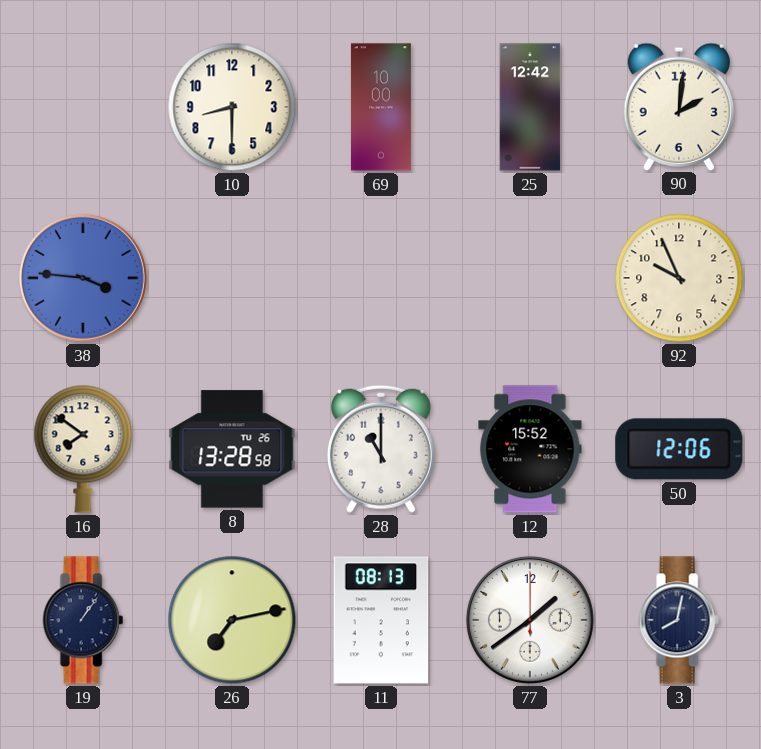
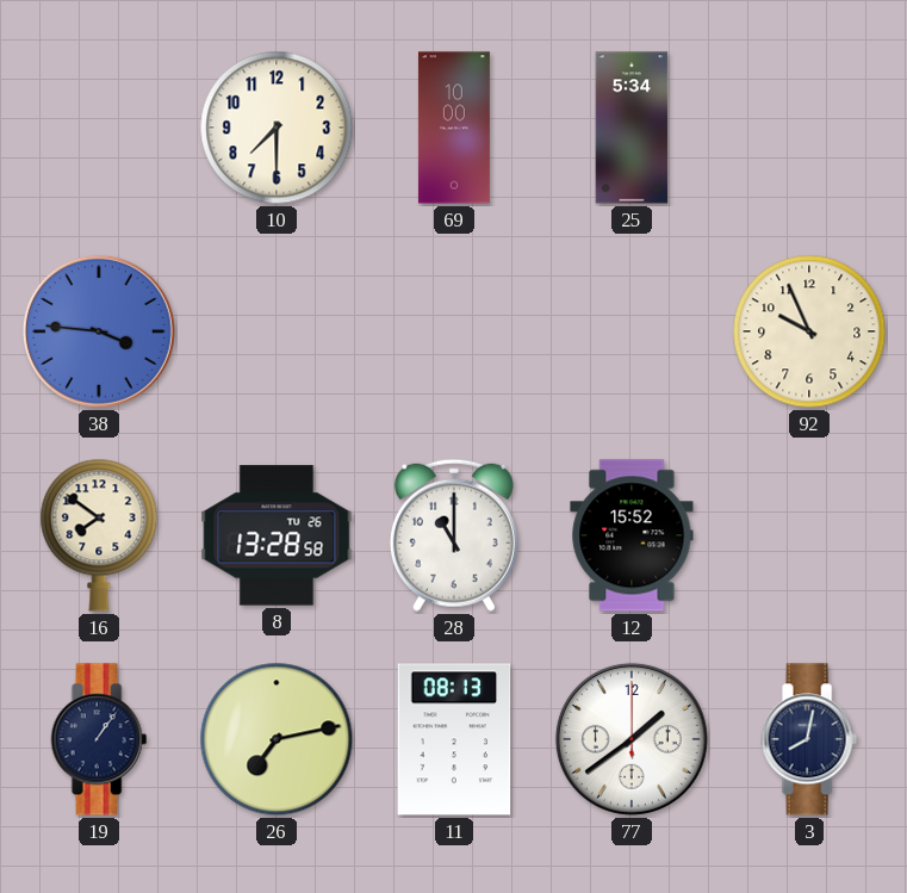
10: 8:30 -> 7:30
25: 12:42 -> 5:34
90: 2:01 -> none
50: 12:06 -> none
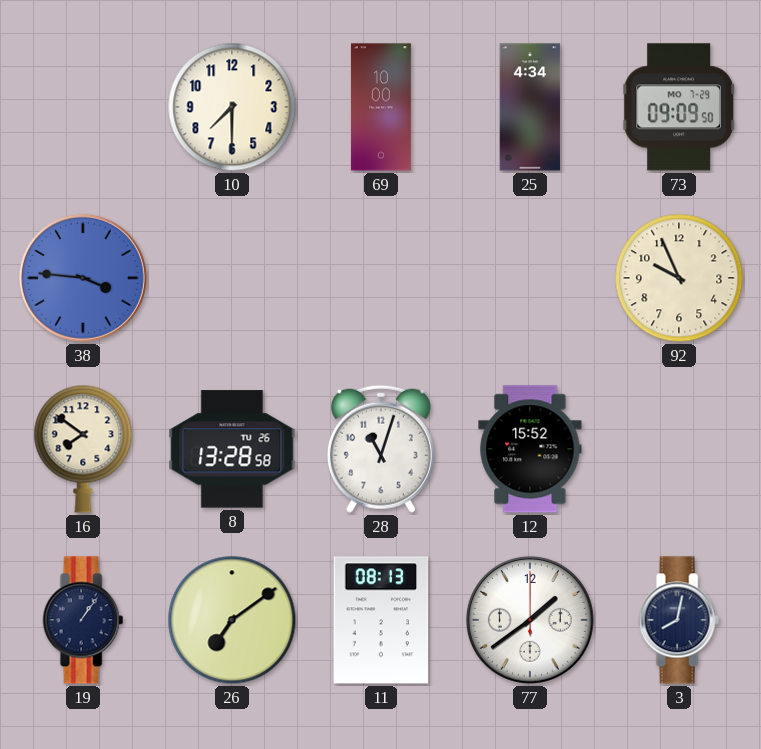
25: 5:34 -> 4:34
73: none -> 09:09
28: 11:00 -> 11:03
26: 7:13 -> 7:09
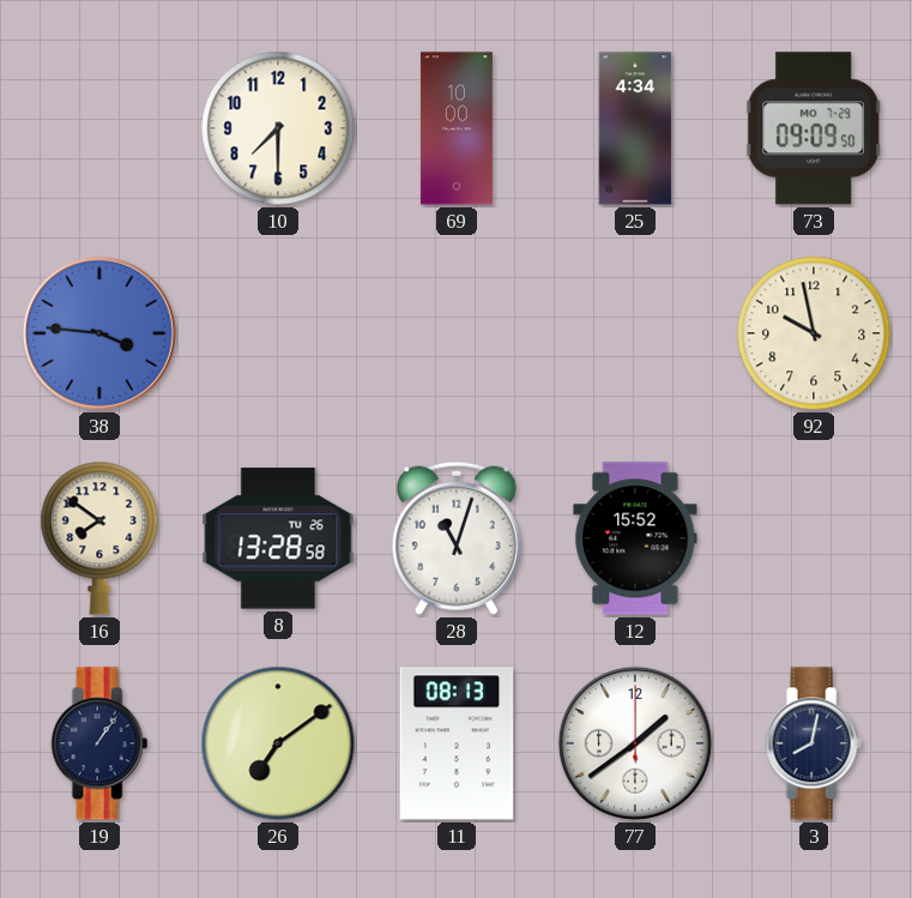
92: 9:56 -> 9:58
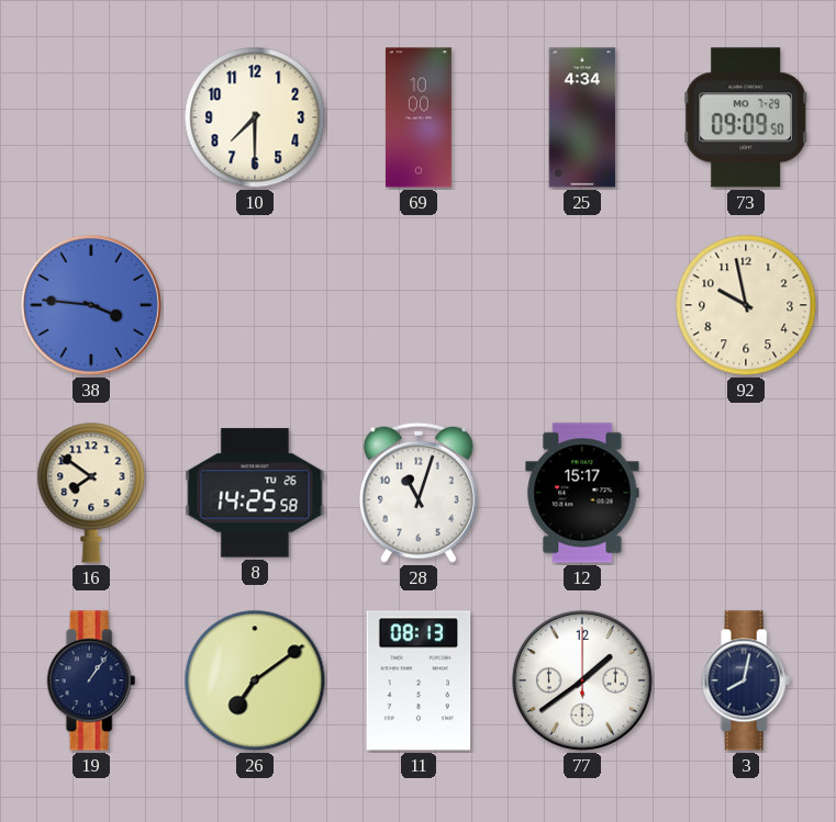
8: 13:28 -> 14:25
12: 15:52 -> 15:17
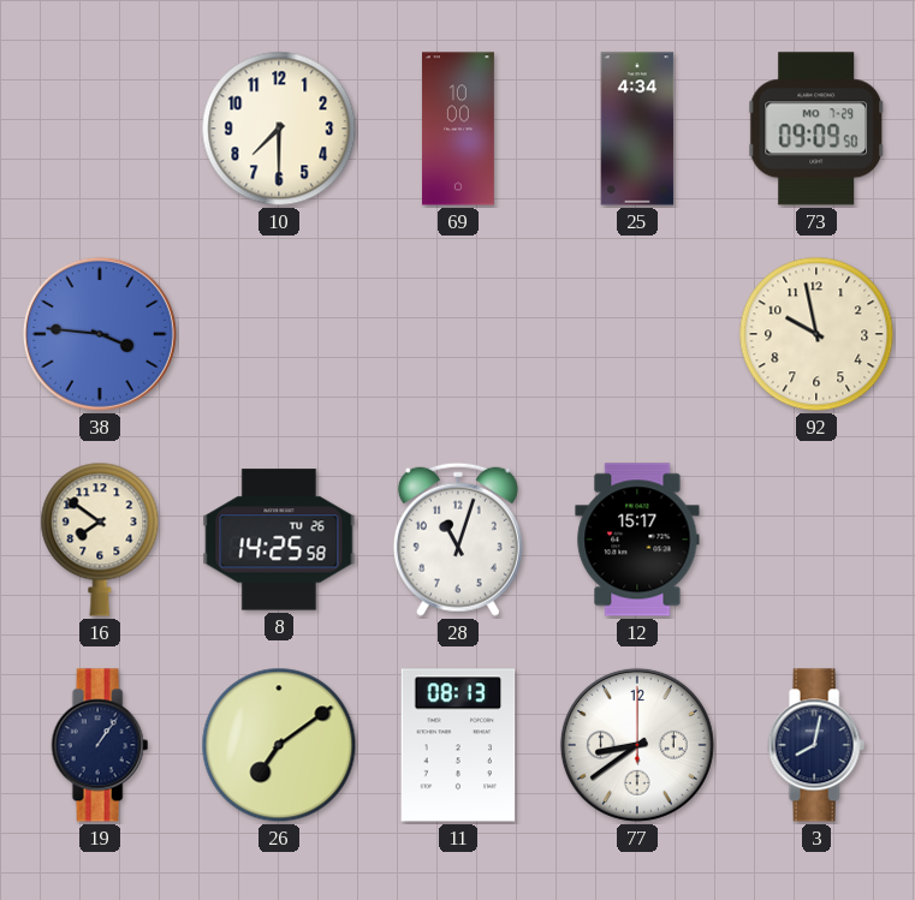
77: 1:39 -> 8:39
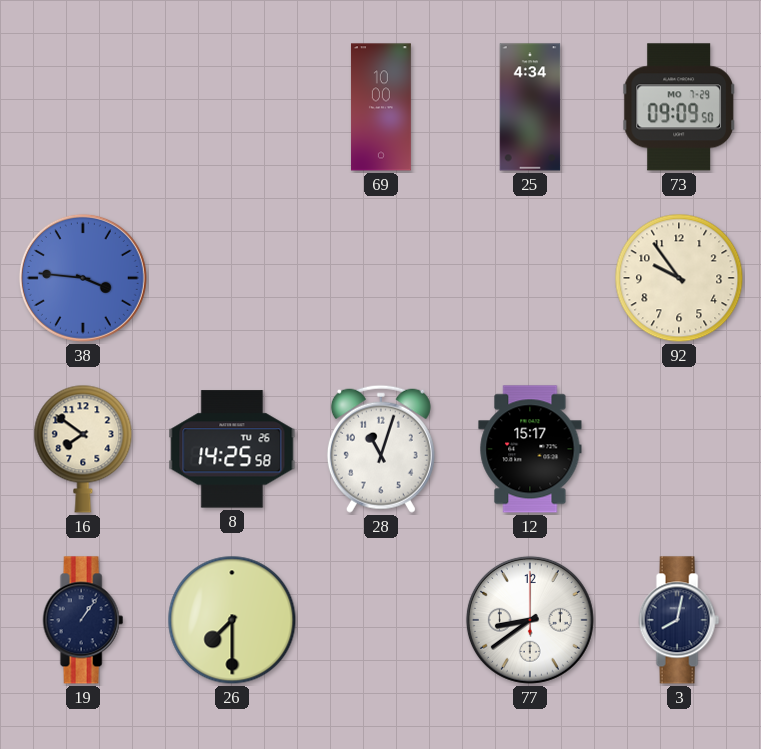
10: 7:30 -> none
92: 9:58 -> 9:54
26: 7:09 -> 7:30
11: 08:13 -> none
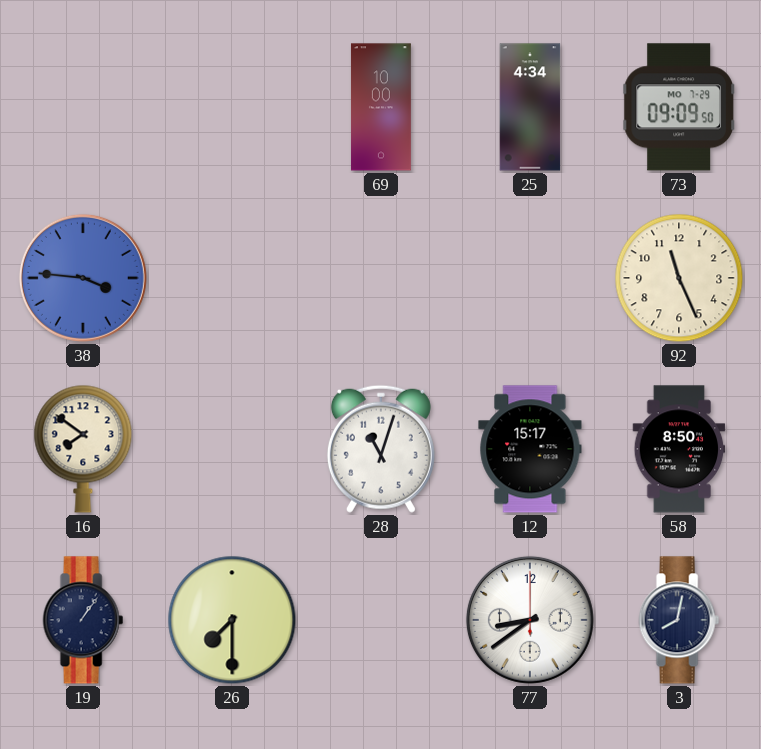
92: 9:54 -> 11:26
8: 14:25 -> none
58: none -> 8:50
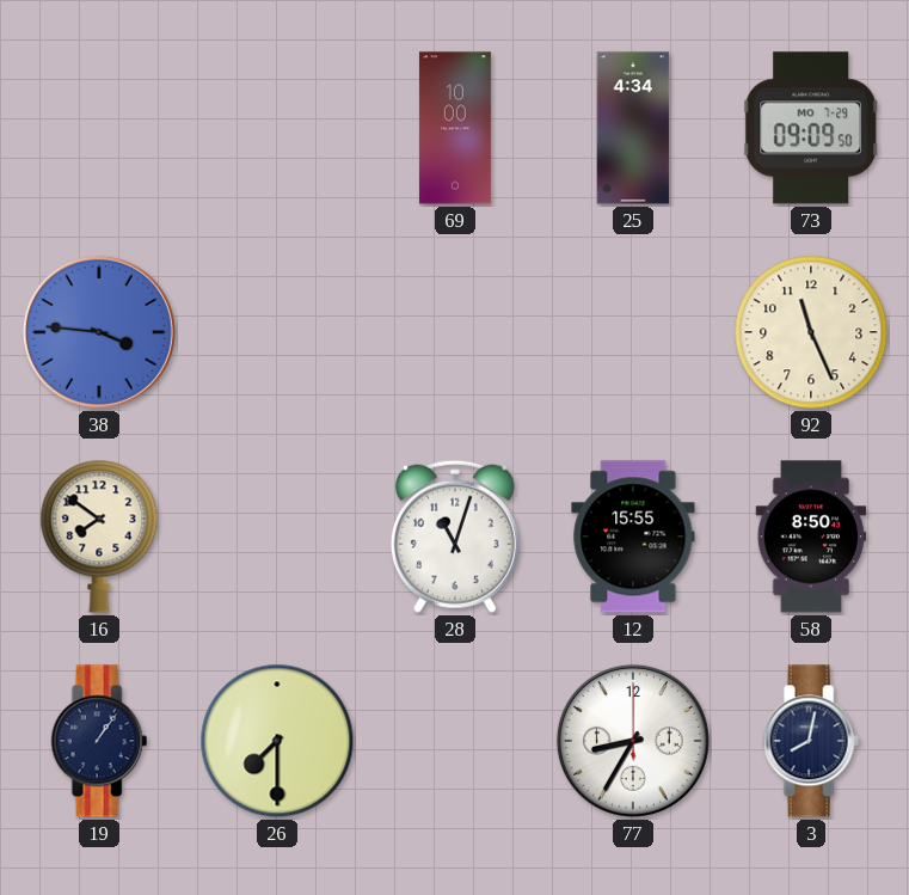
12: 15:17 -> 15:55
77: 8:39 -> 8:35
